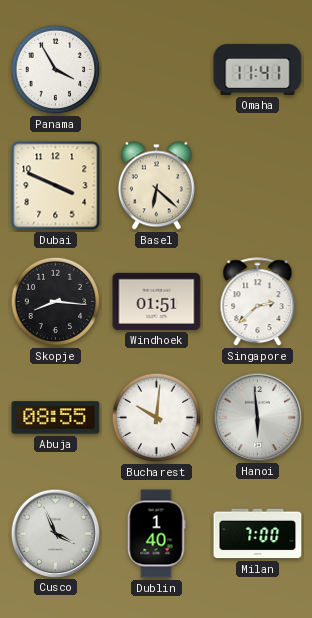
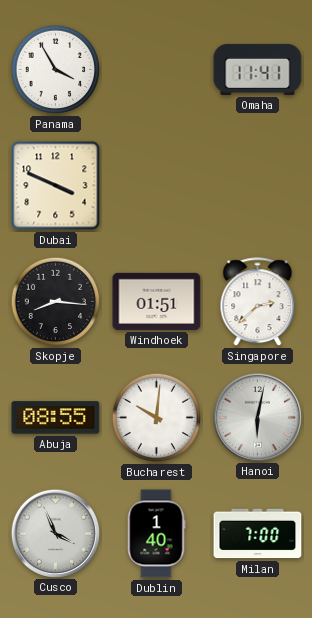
Basel: 6:22 -> none
Hanoi: 5:59 -> 6:02
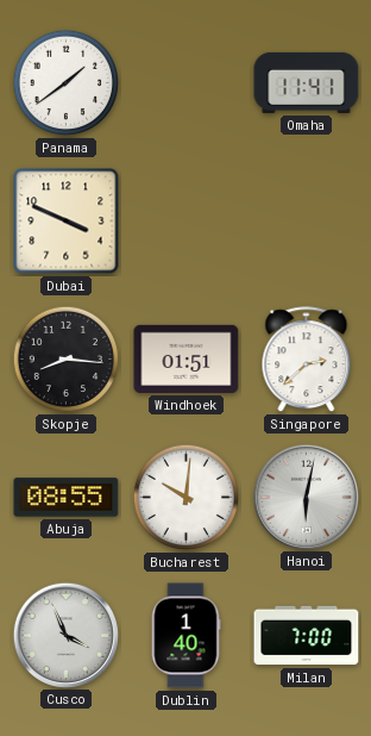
Panama: 3:55 -> 1:39
